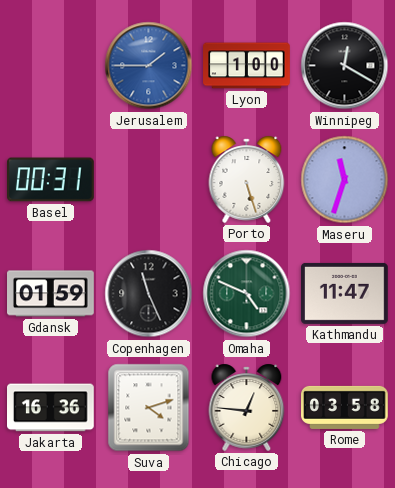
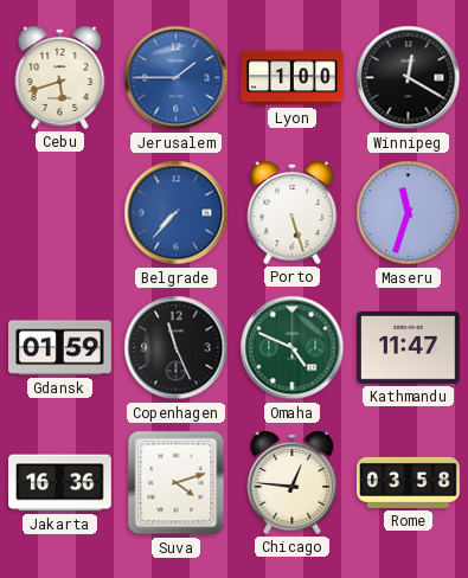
Cebu: none -> 5:42
Basel: 00:31 -> none
Belgrade: none -> 7:37
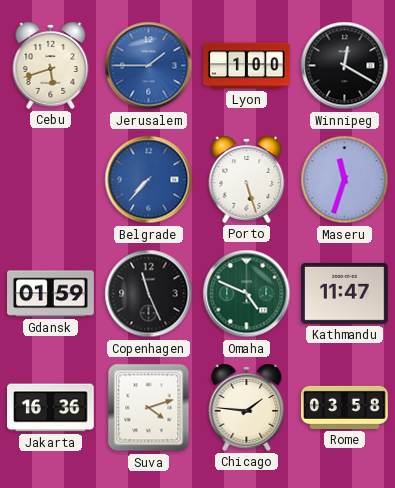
Chicago: 12:46 -> 1:46
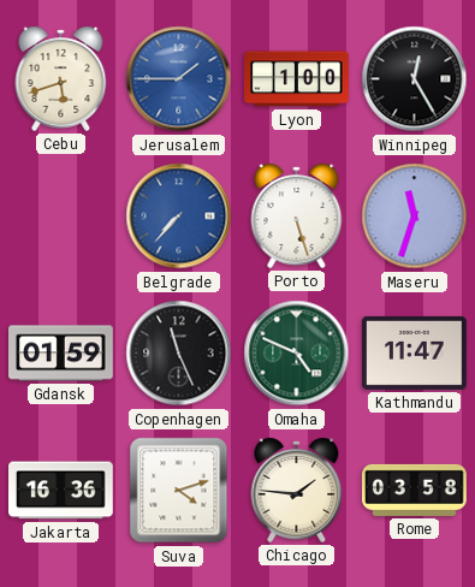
Winnipeg: 12:20 -> 12:25
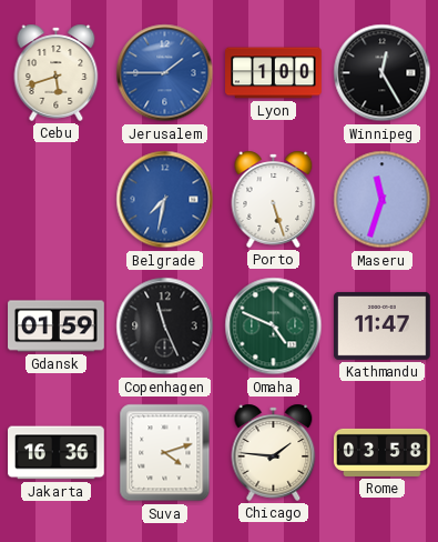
Belgrade: 7:37 -> 7:32
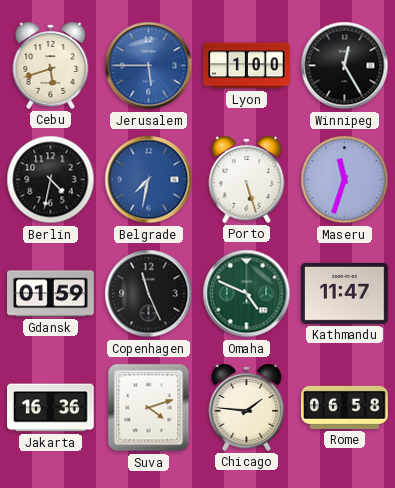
Jerusalem: 1:45 -> 5:45
Berlin: none -> 4:32
Rome: 03:58 -> 06:58
